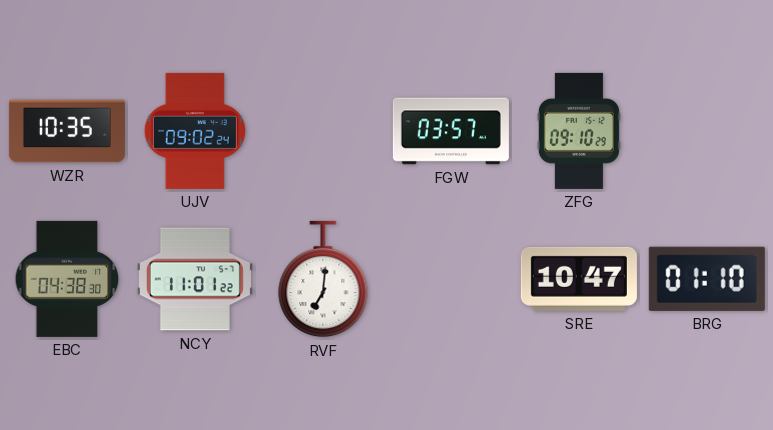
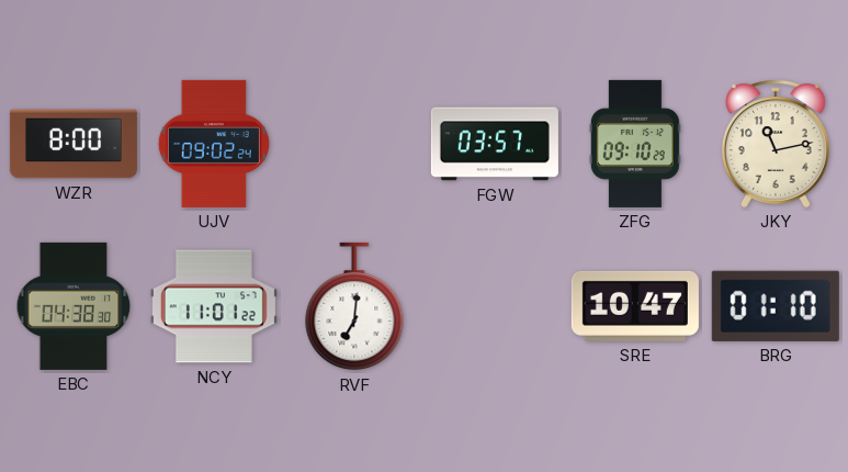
WZR: 10:35 -> 8:00
JKY: none -> 11:13
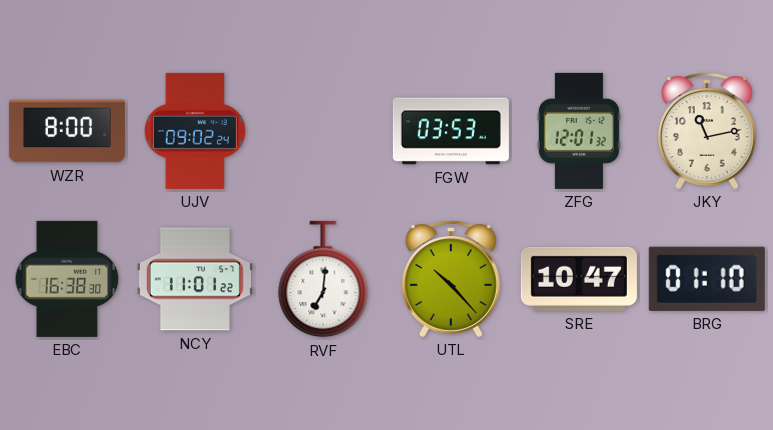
FGW: 03:57 -> 03:53
ZFG: 09:10 -> 12:01
EBC: 04:38 -> 16:38
UTL: none -> 10:23
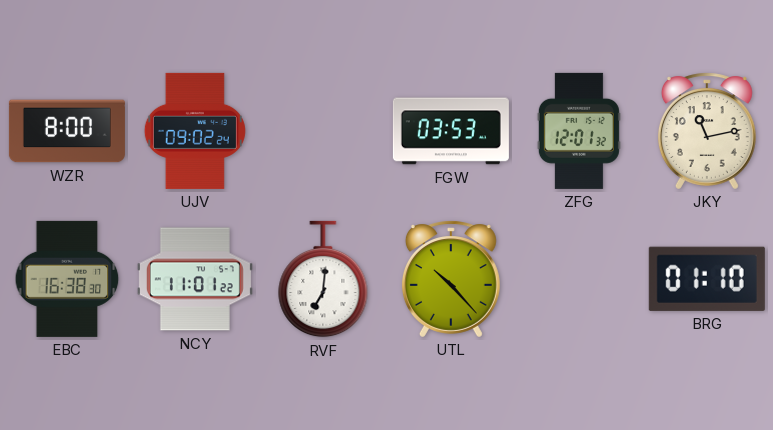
SRE: 10:47 -> none
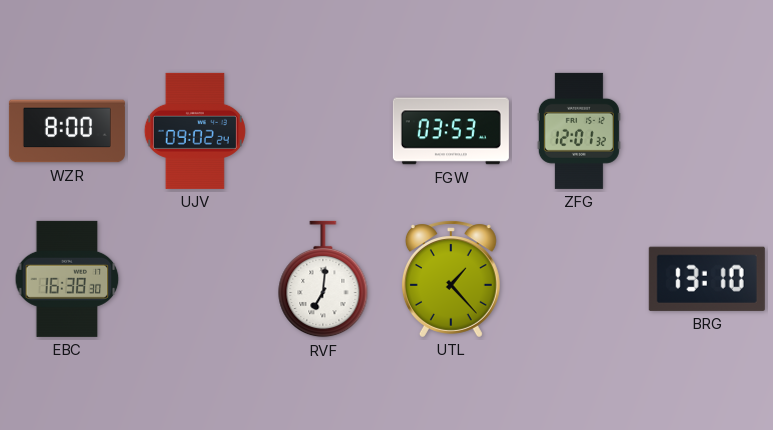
JKY: 11:13 -> none
NCY: 11:01 -> none
UTL: 10:23 -> 1:23
BRG: 01:10 -> 13:10
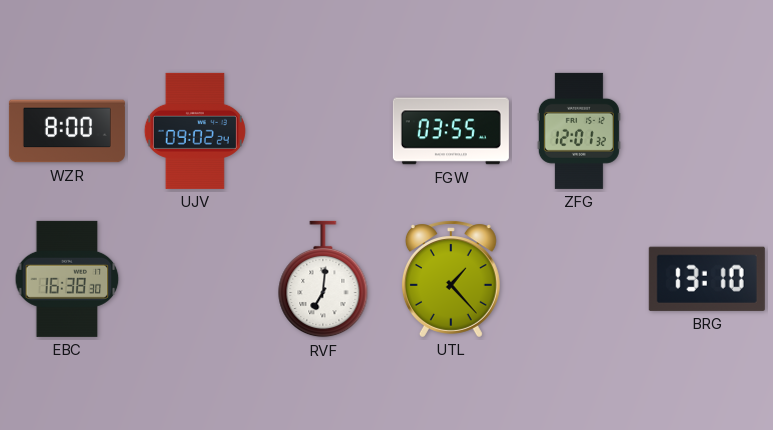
FGW: 03:53 -> 03:55
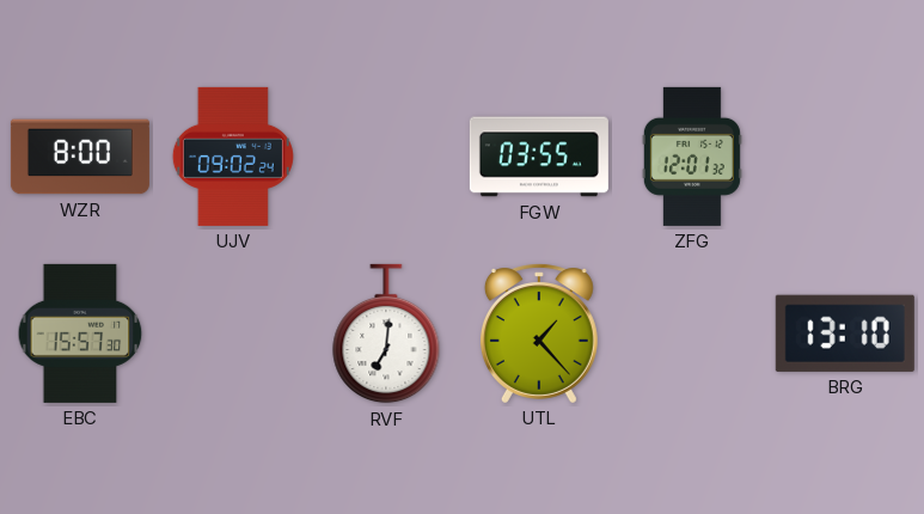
EBC: 16:38 -> 15:57
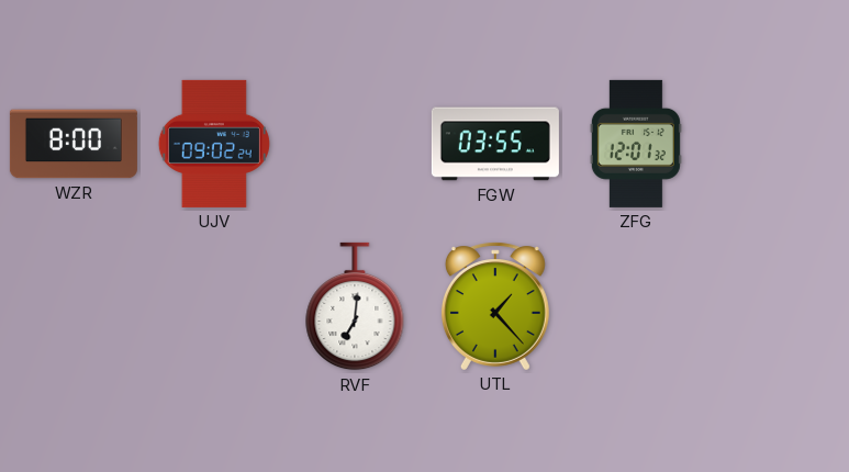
EBC: 15:57 -> none
BRG: 13:10 -> none
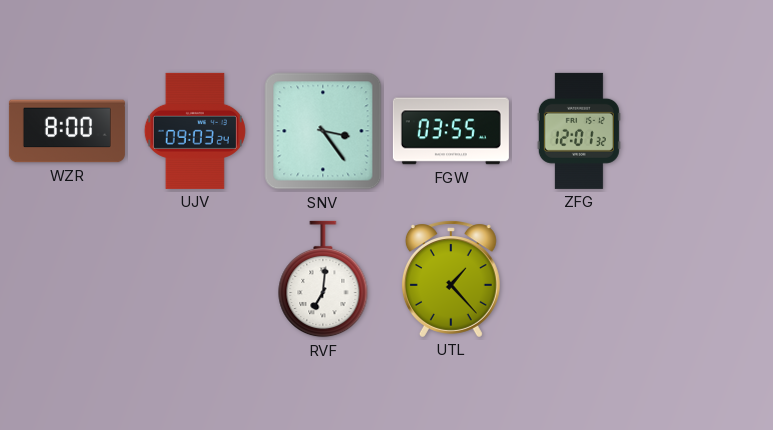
UJV: 09:02 -> 09:03
SNV: none -> 3:24
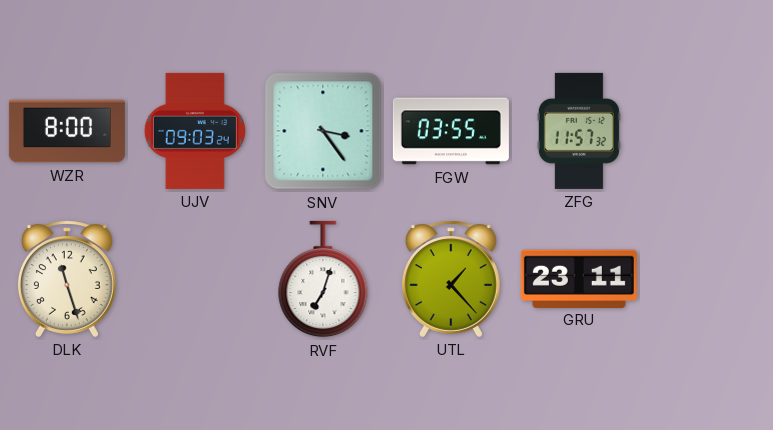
ZFG: 12:01 -> 11:57
DLK: none -> 11:27
RVF: 7:01 -> 7:03
GRU: none -> 23:11
